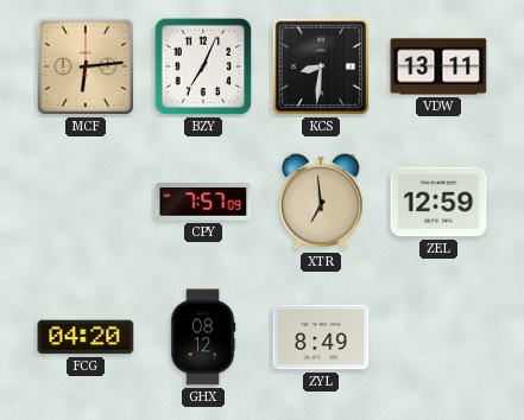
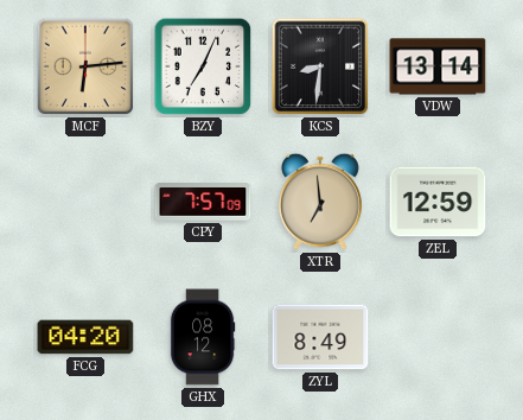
VDW: 13:11 -> 13:14
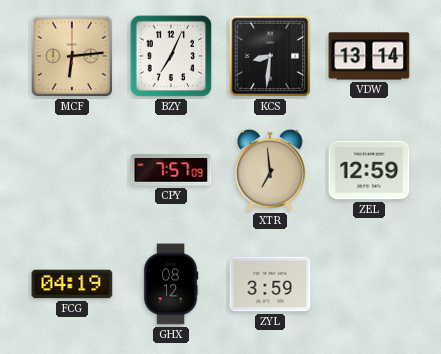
FCG: 04:20 -> 04:19
ZYL: 8:49 -> 3:59
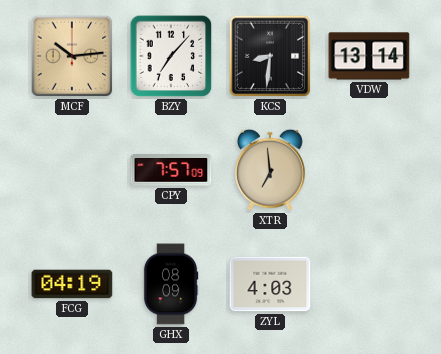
MCF: 6:14 -> 10:14
BZY: 7:04 -> 7:07
ZEL: 12:59 -> none
GHX: 08:12 -> 08:09
ZYL: 3:59 -> 4:03
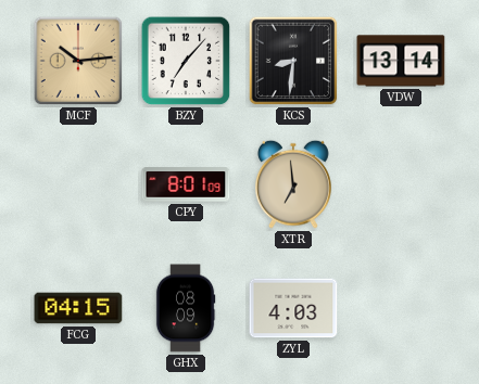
CPY: 7:57 -> 8:01
FCG: 04:19 -> 04:15
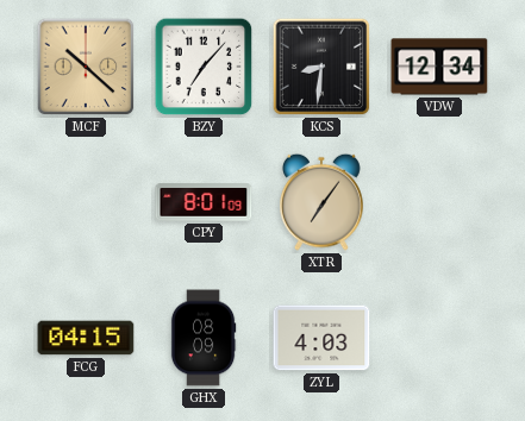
MCF: 10:14 -> 10:22
VDW: 13:14 -> 12:34
XTR: 6:59 -> 7:06
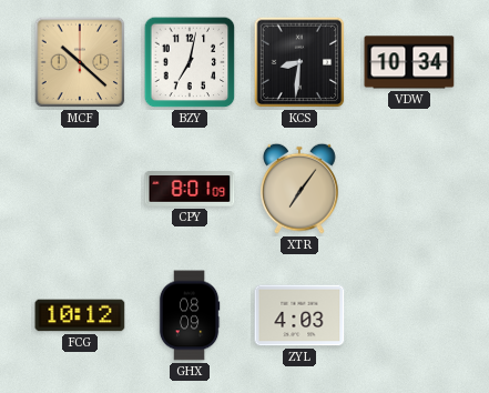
BZY: 7:07 -> 7:02
VDW: 12:34 -> 10:34
FCG: 04:15 -> 10:12
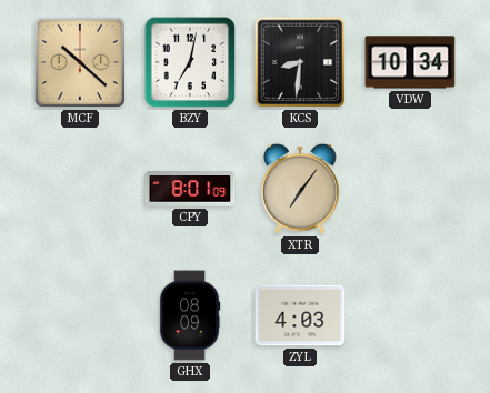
FCG: 10:12 -> none
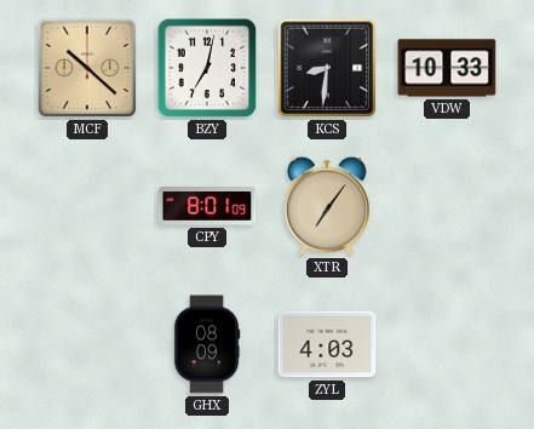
VDW: 10:34 -> 10:33
